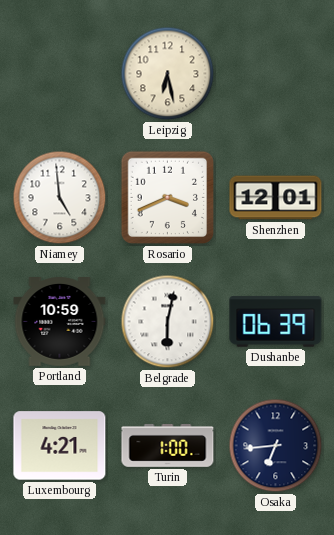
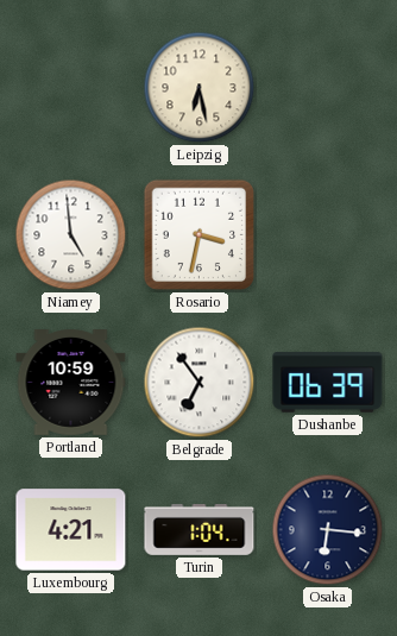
Rosario: 3:41 -> 3:32
Shenzhen: 12:01 -> none
Belgrade: 6:02 -> 6:54
Turin: 1:00 -> 1:04
Osaka: 6:44 -> 6:16
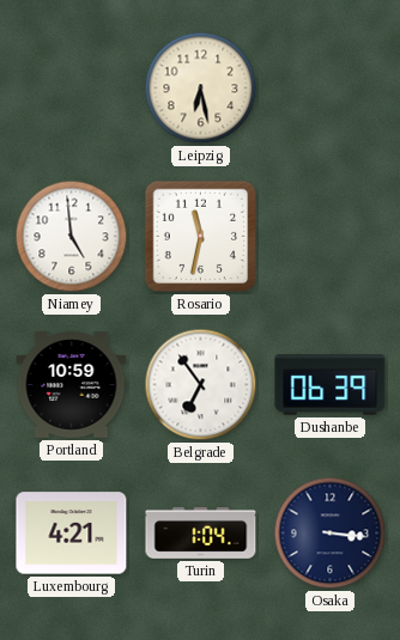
Rosario: 3:32 -> 11:32
Osaka: 6:16 -> 3:16
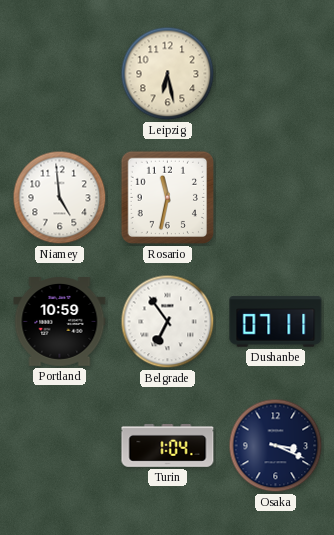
Dushanbe: 06:39 -> 07:11
Luxembourg: 4:21 -> none
Osaka: 3:16 -> 3:19
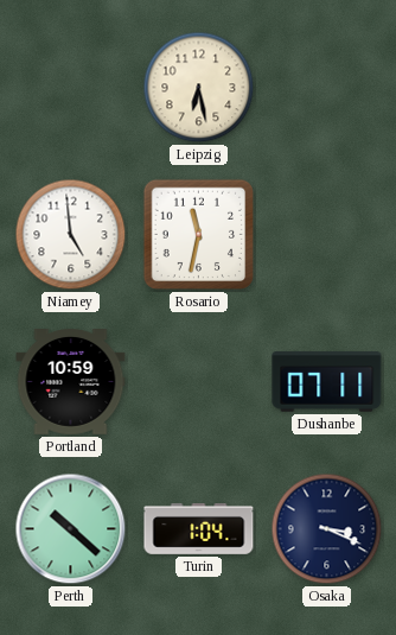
Belgrade: 6:54 -> none
Perth: none -> 10:22
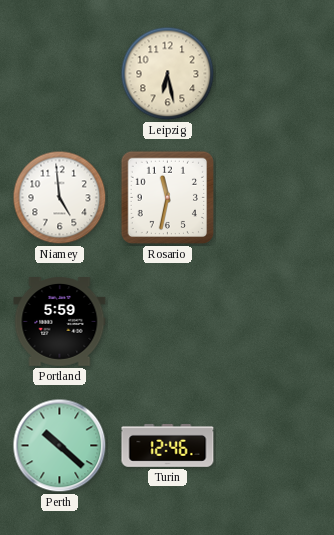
Portland: 10:59 -> 5:59
Dushanbe: 07:11 -> none
Turin: 1:04 -> 12:46
Osaka: 3:19 -> none
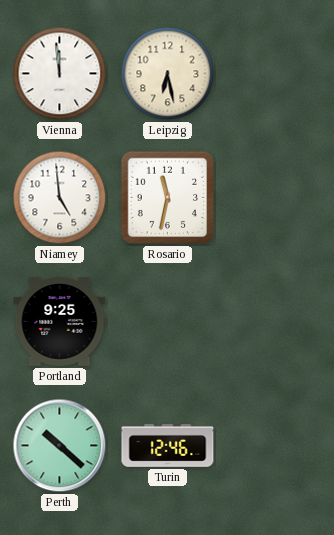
Vienna: none -> 11:59
Portland: 5:59 -> 9:25
